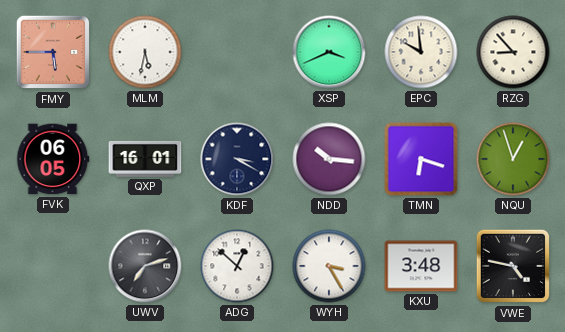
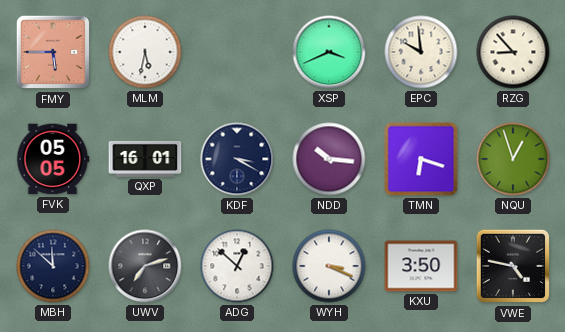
FVK: 06:05 -> 05:05
MBH: none -> 11:52
WYH: 3:25 -> 3:19
KXU: 3:48 -> 3:50
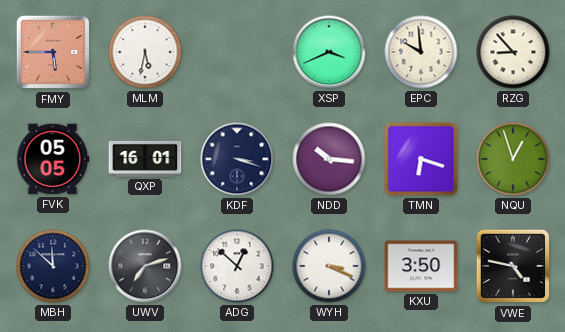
KDF: 3:20 -> 3:18
